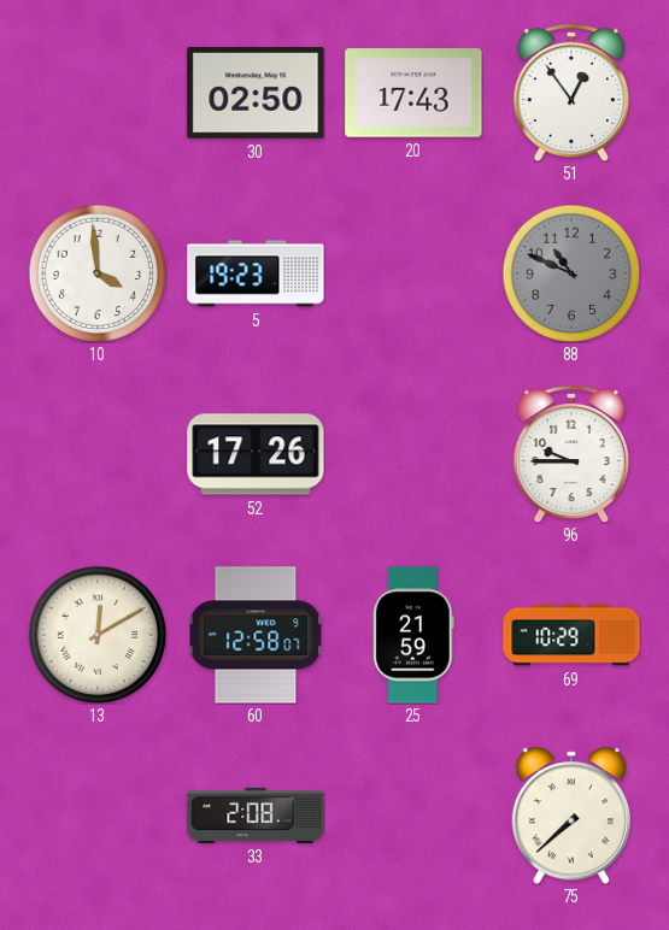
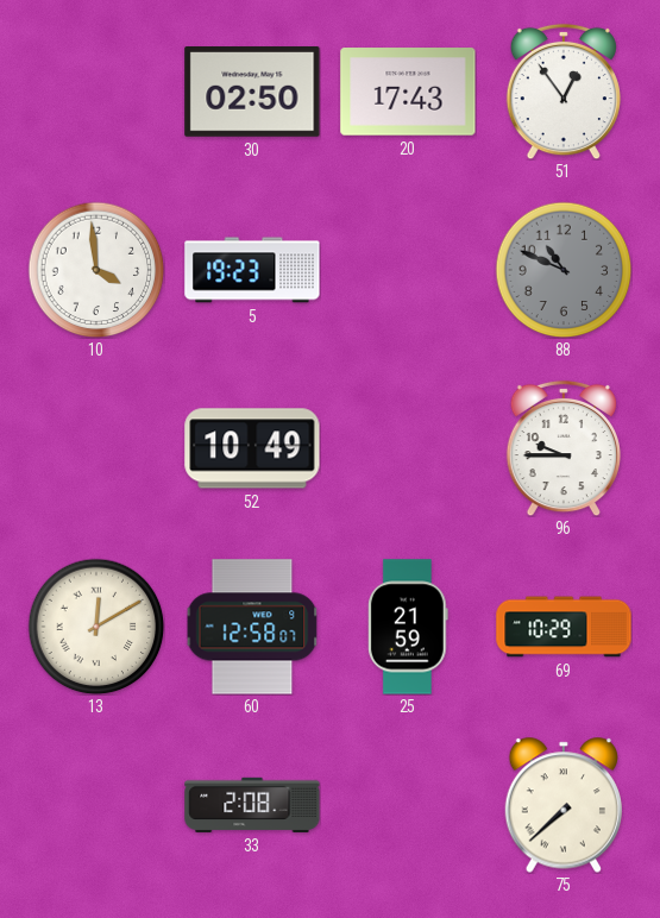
52: 17:26 -> 10:49
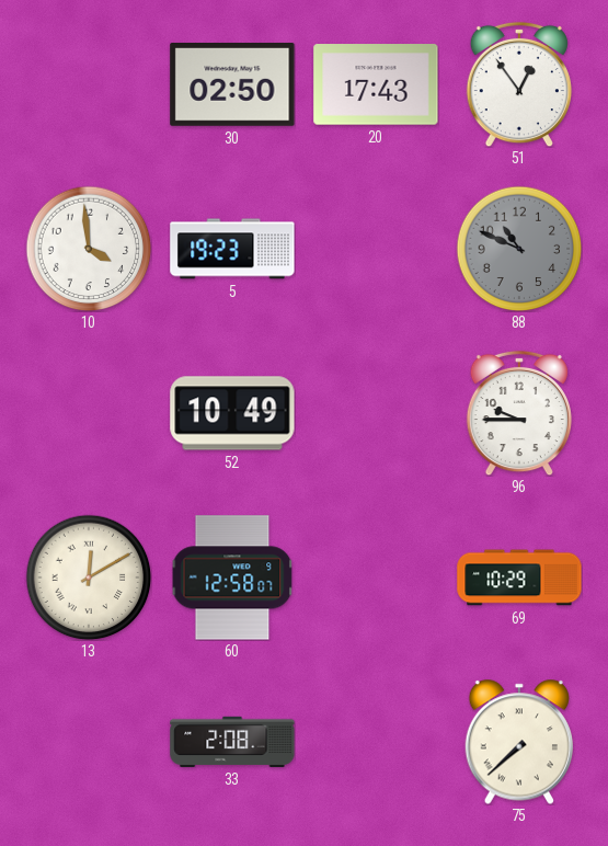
25: 21:59 -> none
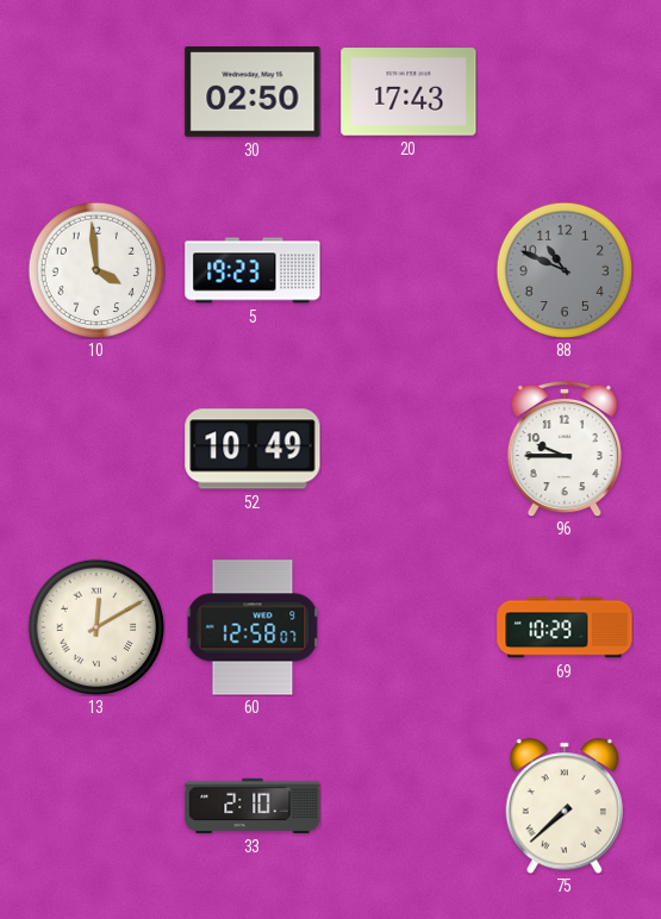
51: 12:54 -> none
33: 2:08 -> 2:10
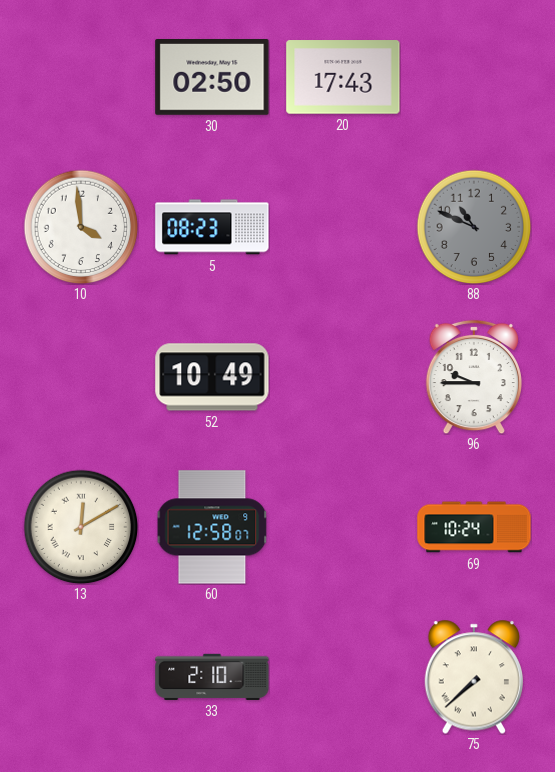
5: 19:23 -> 08:23
69: 10:29 -> 10:24
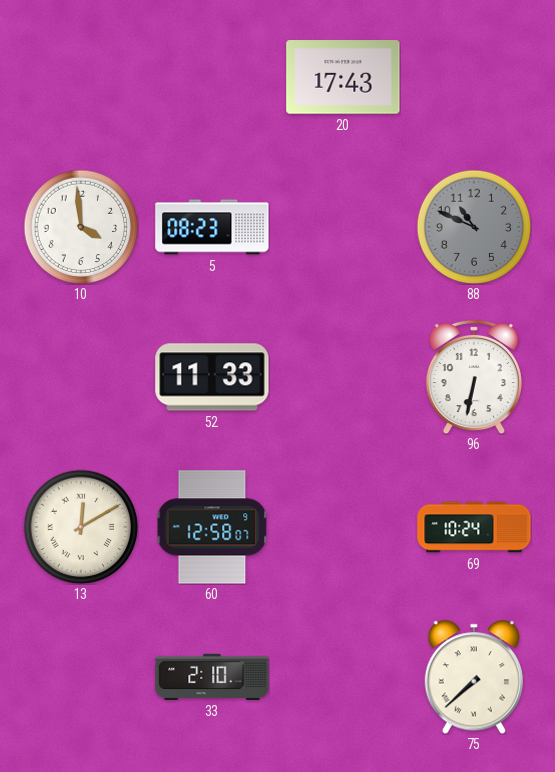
30: 02:50 -> none
52: 10:49 -> 11:33
96: 9:45 -> 6:32
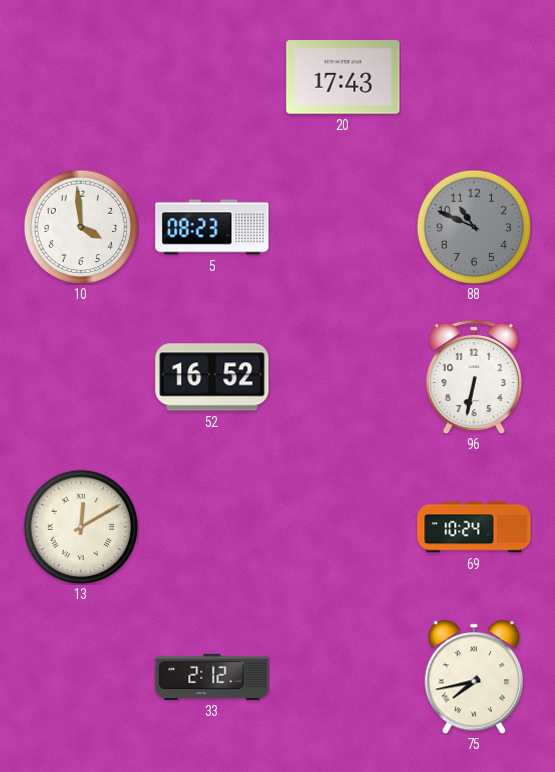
52: 11:33 -> 16:52
60: 12:58 -> none
33: 2:10 -> 2:12
75: 7:38 -> 7:43
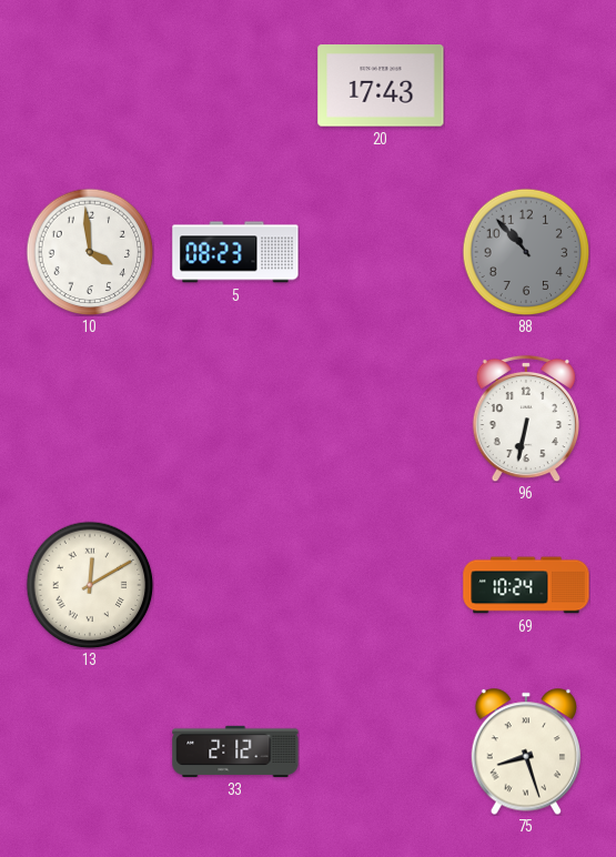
88: 10:49 -> 10:53
52: 16:52 -> none
75: 7:43 -> 8:27
